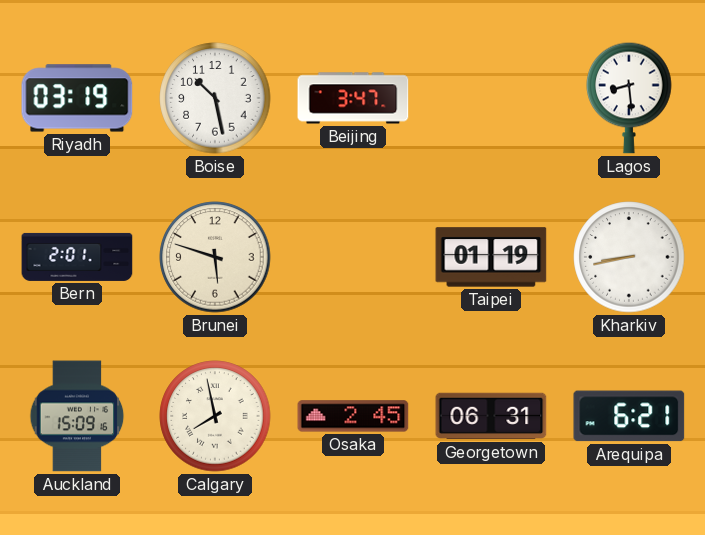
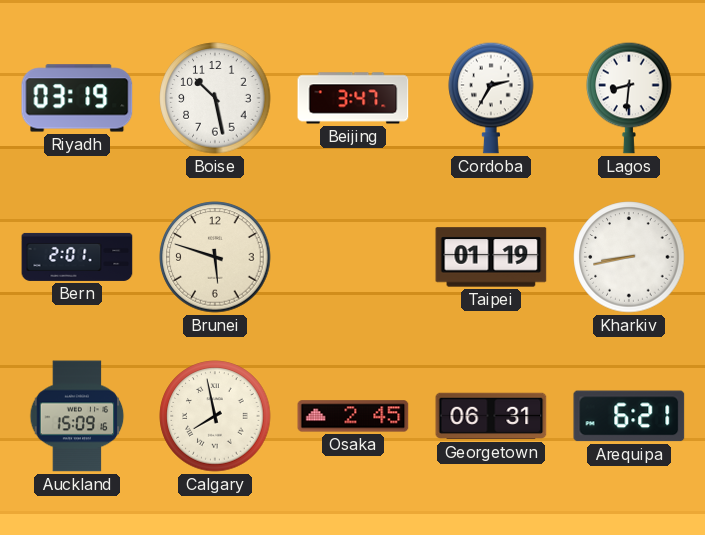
Cordoba: none -> 2:35
Lagos: 8:29 -> 8:31
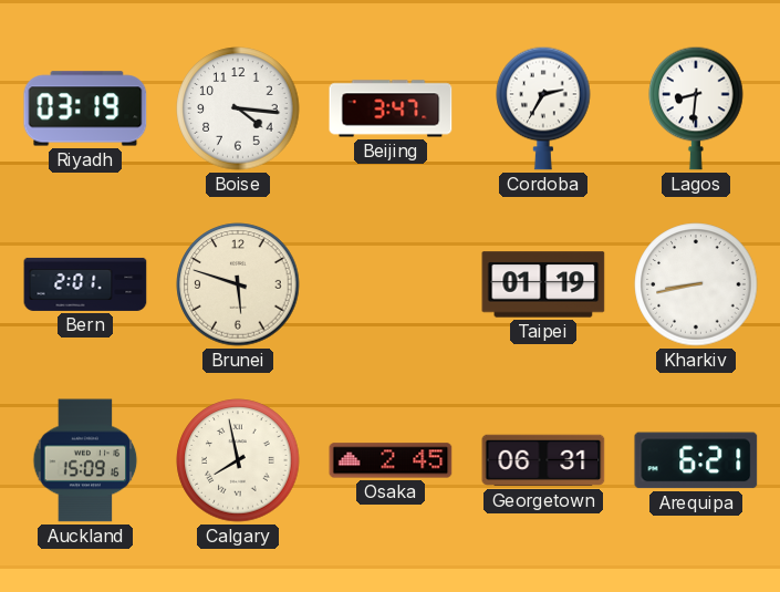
Boise: 10:28 -> 4:16
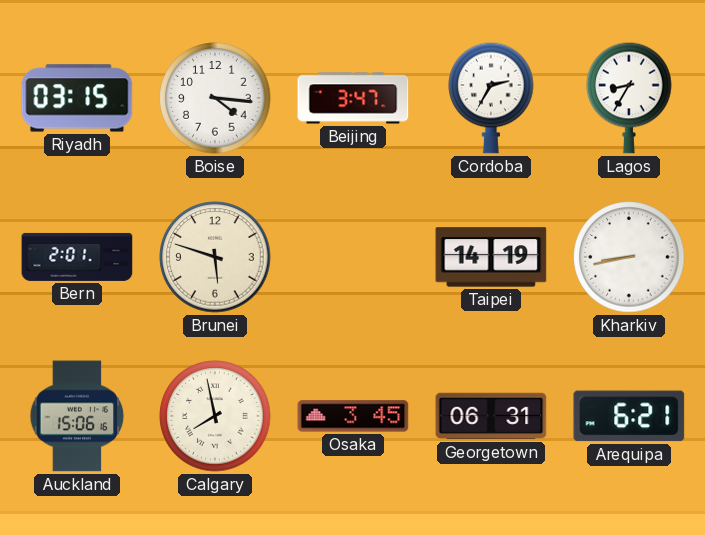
Riyadh: 03:19 -> 03:15
Lagos: 8:31 -> 8:35
Taipei: 01:19 -> 14:19
Auckland: 15:09 -> 15:06
Osaka: 2:45 -> 3:45
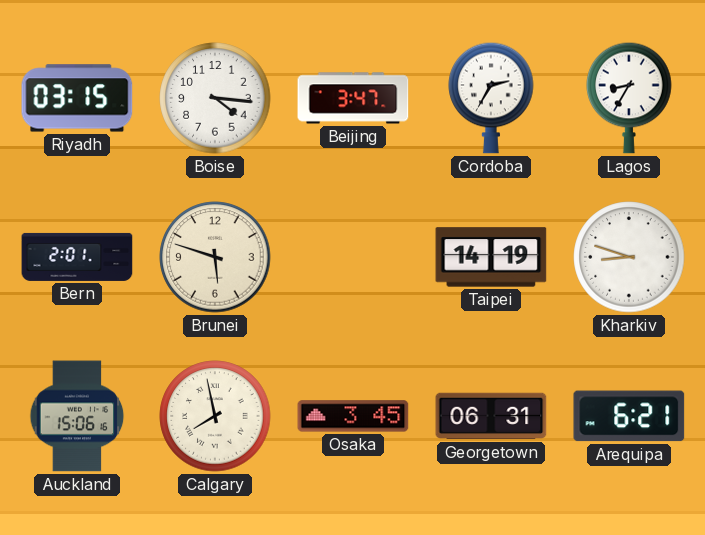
Kharkiv: 8:43 -> 8:48
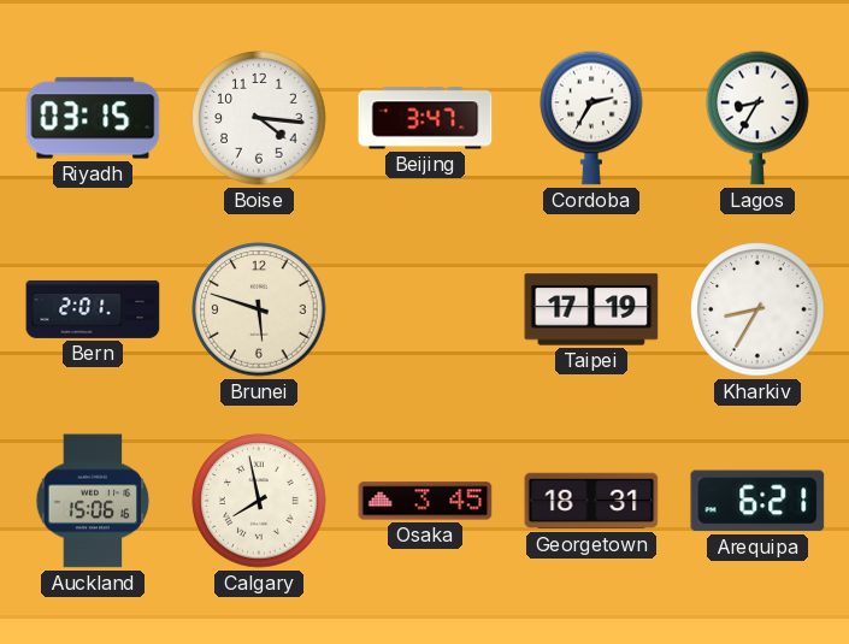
Taipei: 14:19 -> 17:19
Kharkiv: 8:48 -> 8:35
Georgetown: 06:31 -> 18:31
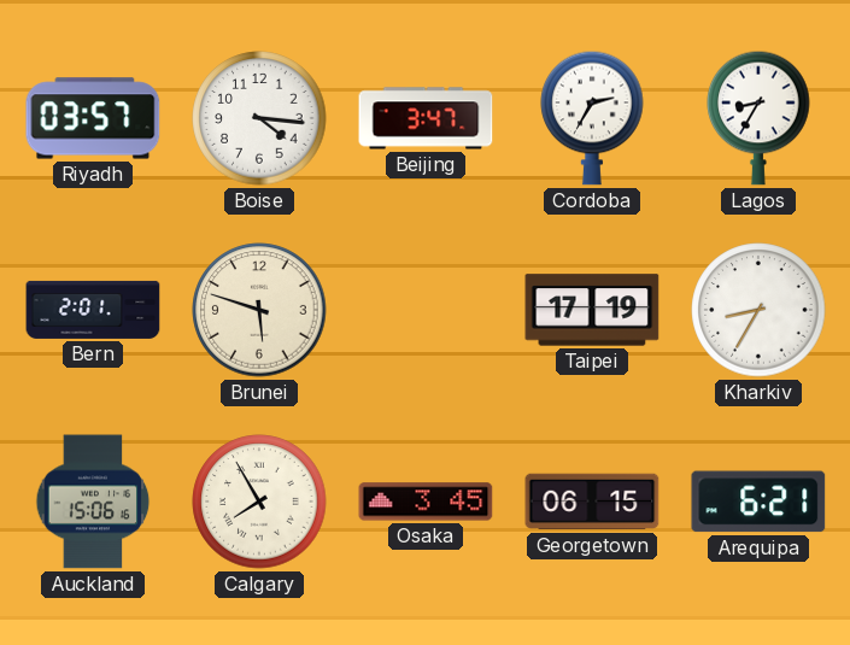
Riyadh: 03:15 -> 03:57
Calgary: 7:58 -> 7:55
Georgetown: 18:31 -> 06:15
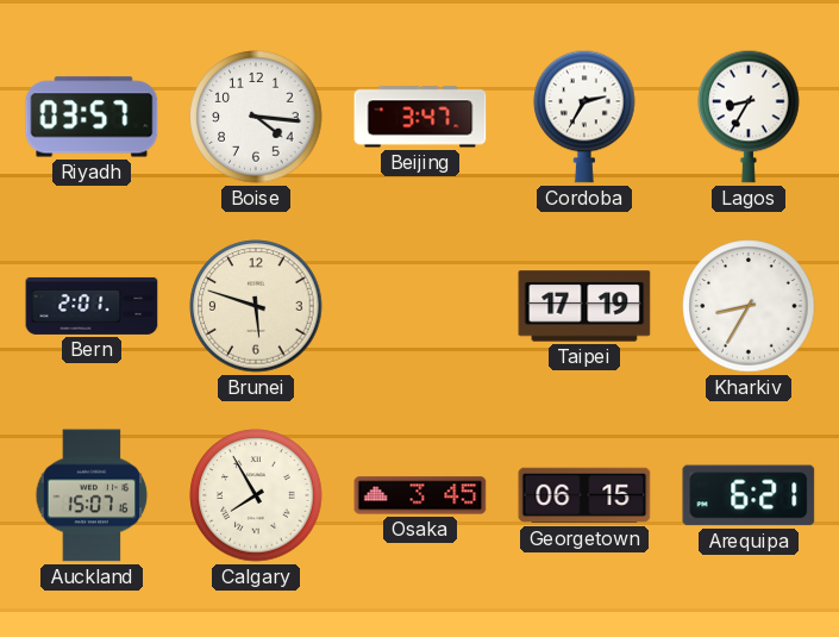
Auckland: 15:06 -> 15:07
